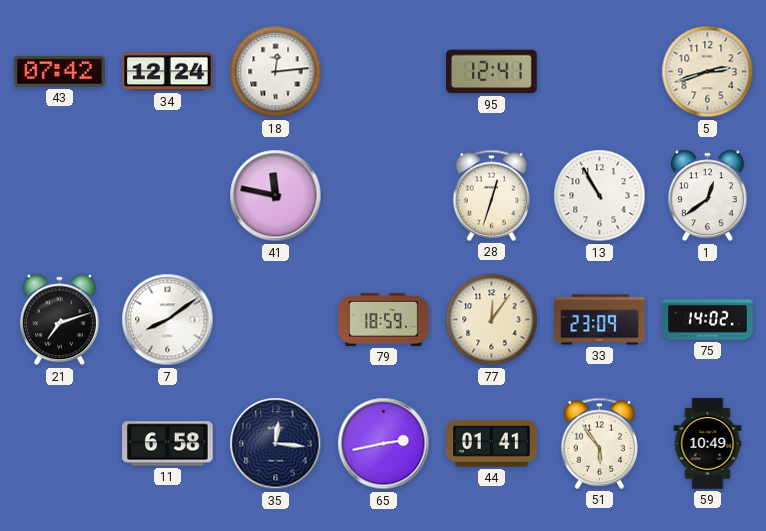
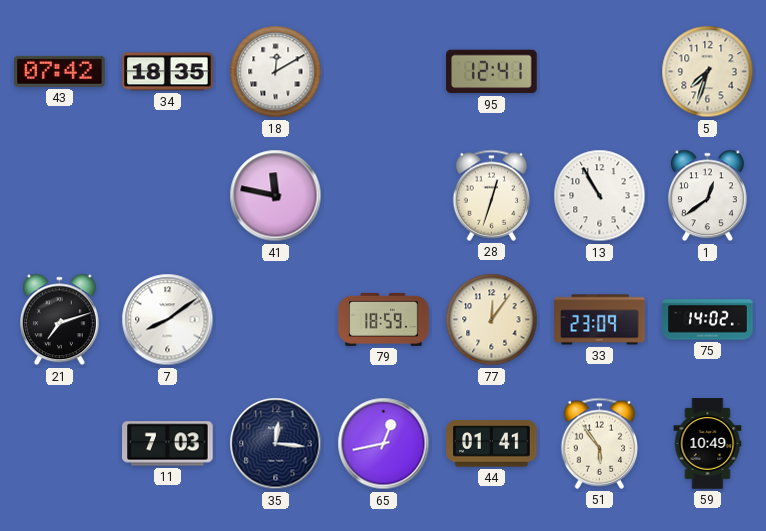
34: 12:24 -> 18:35
18: 12:14 -> 12:10
5: 2:42 -> 7:33
11: 6:58 -> 7:03
65: 2:43 -> 12:43
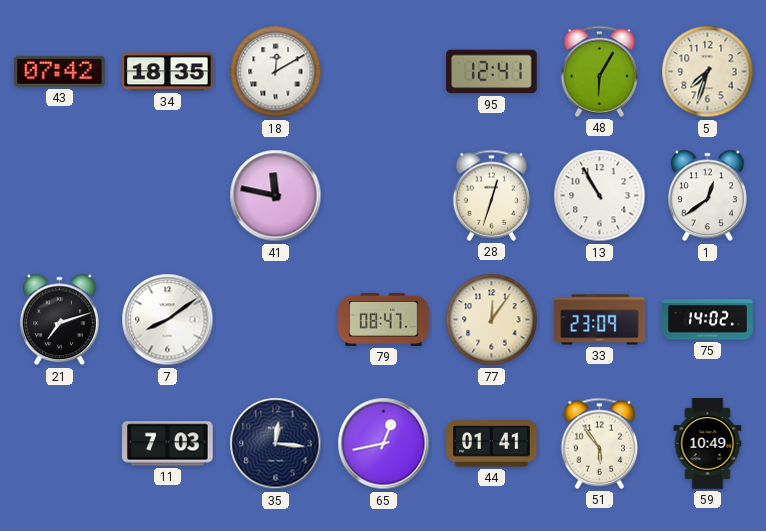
48: none -> 6:05
79: 18:59 -> 08:47
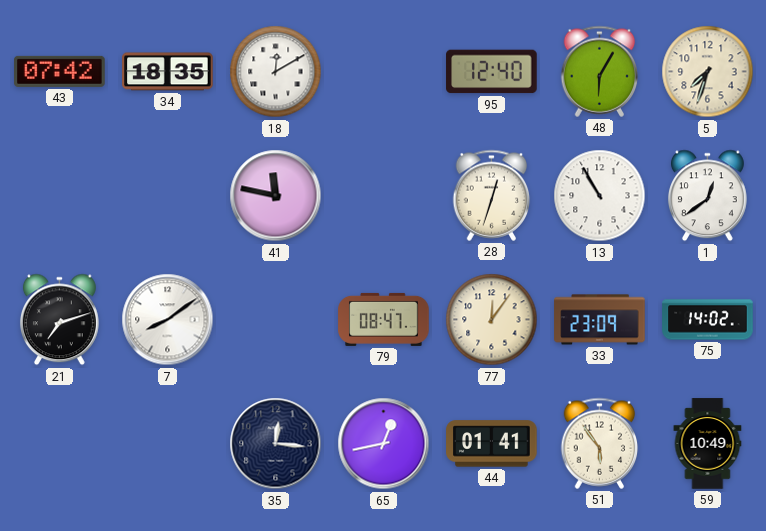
95: 12:41 -> 12:40
11: 7:03 -> none
